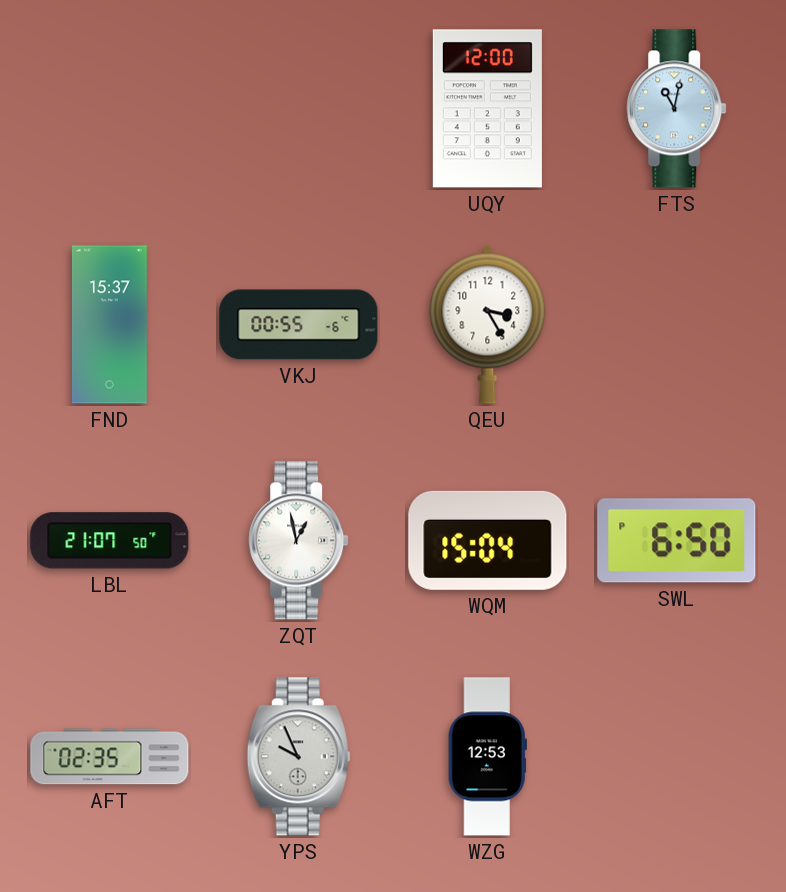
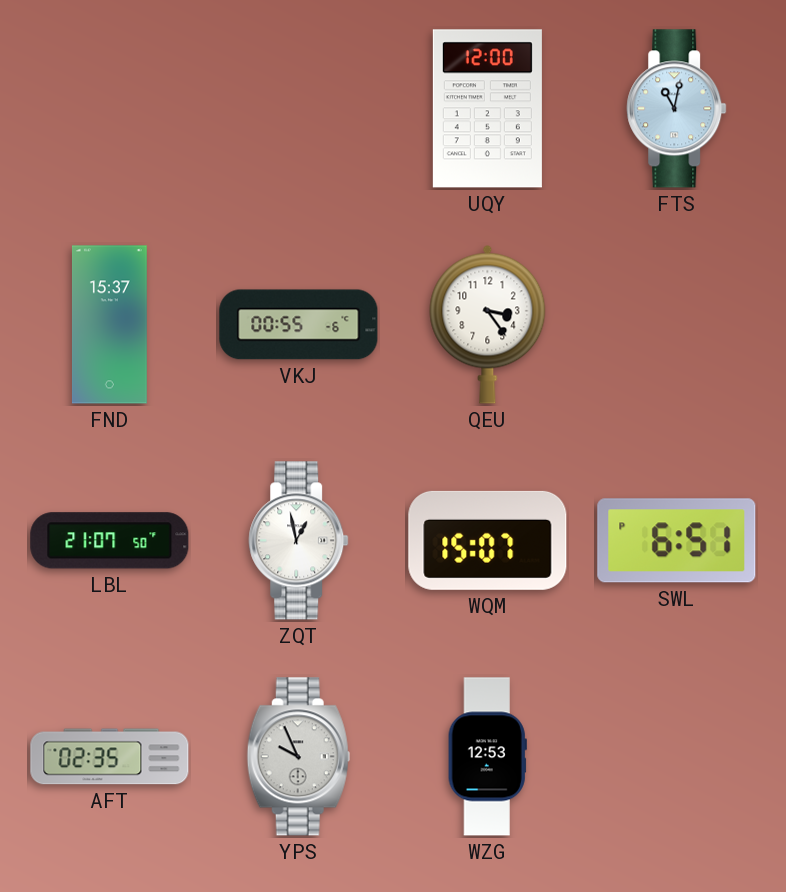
QEU: 3:25 -> 3:24
WQM: 15:04 -> 15:07
SWL: 6:50 -> 6:51
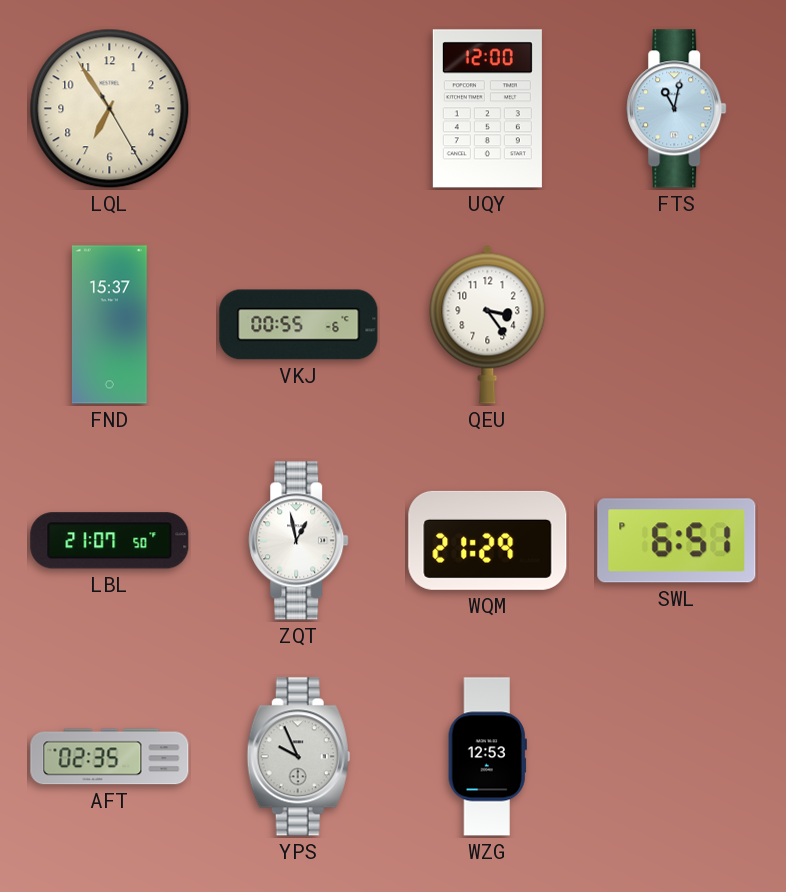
LQL: none -> 6:54
WQM: 15:07 -> 21:29
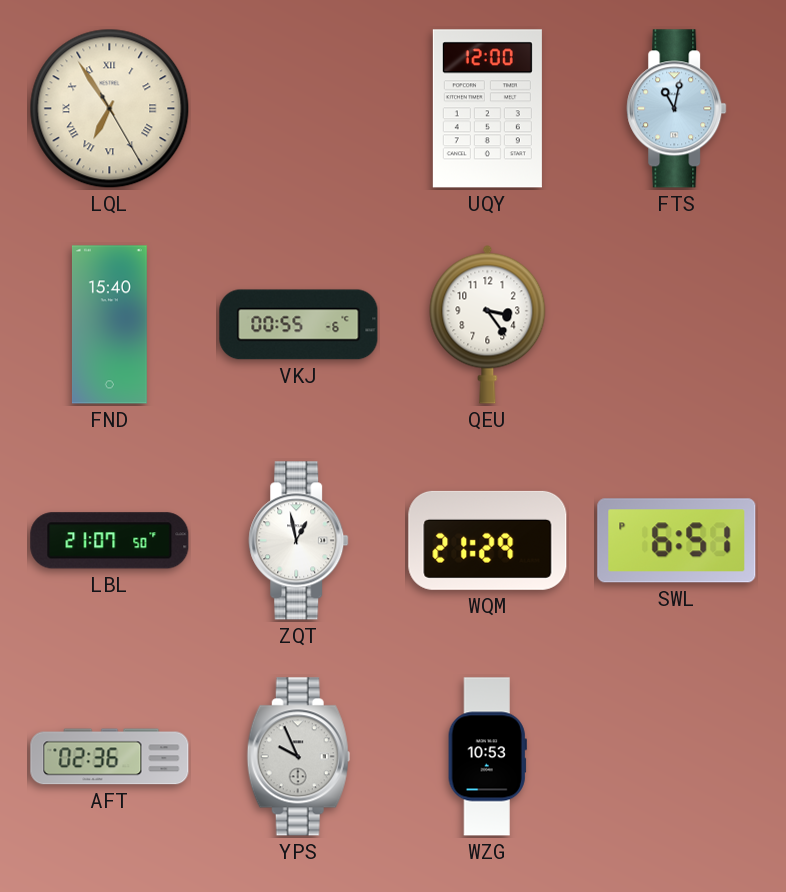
LQL numerals: Arabic -> Roman
FND: 15:37 -> 15:40
AFT: 02:35 -> 02:36
WZG: 12:53 -> 10:53
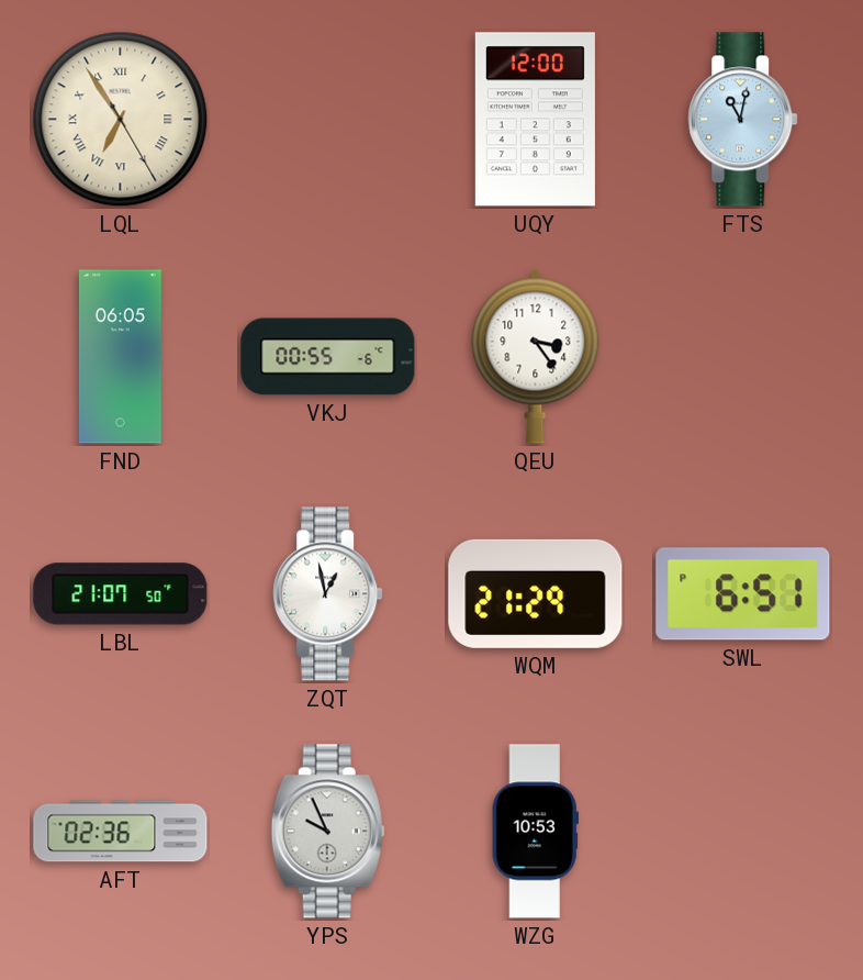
FND: 15:40 -> 06:05
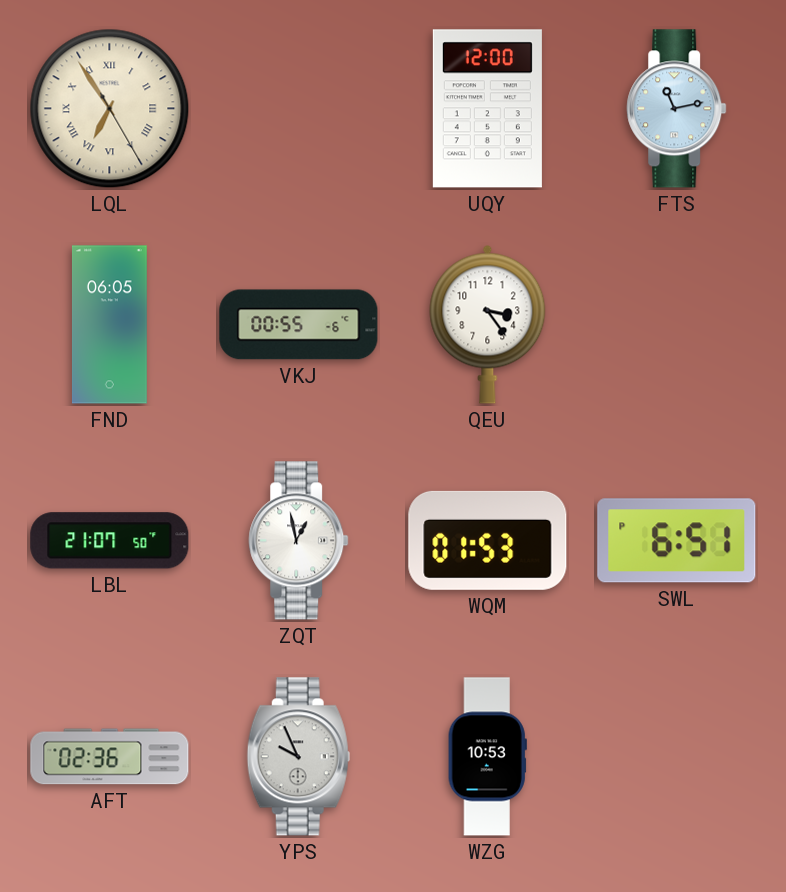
FTS: 11:02 -> 11:13
WQM: 21:29 -> 01:53
